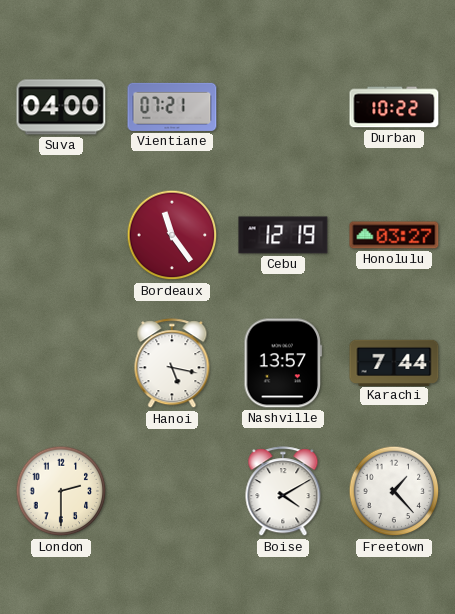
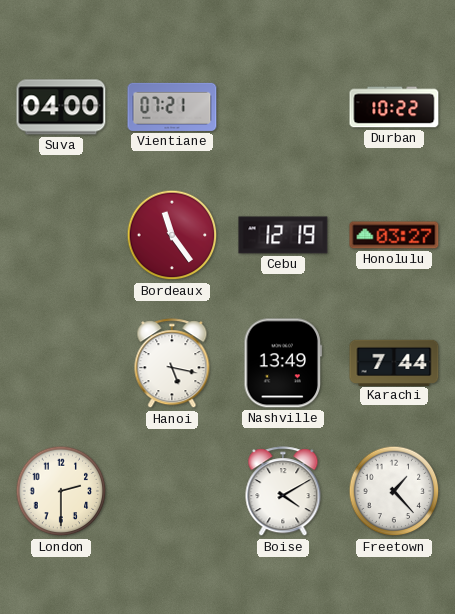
Nashville: 13:57 -> 13:49
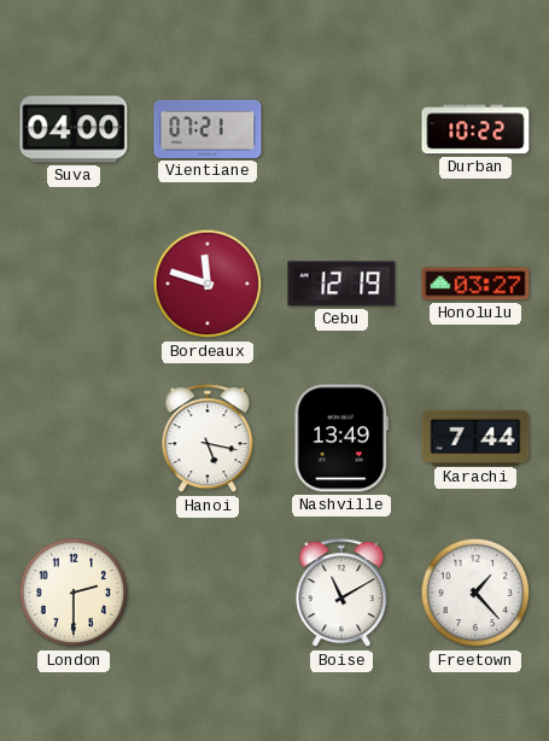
Bordeaux: 11:24 -> 11:48
Boise: 4:10 -> 11:10
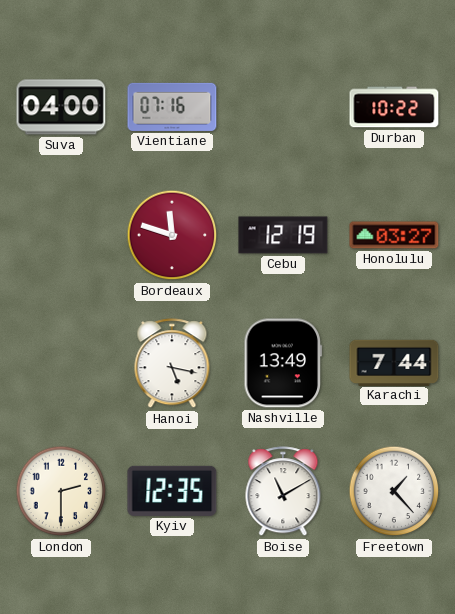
Vientiane: 07:21 -> 07:16
Kyiv: none -> 12:35
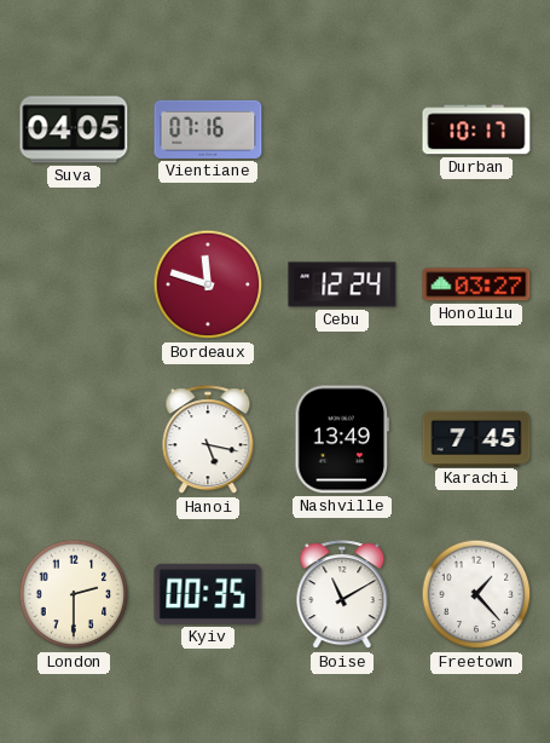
Suva: 04:00 -> 04:05
Durban: 10:22 -> 10:17
Cebu: 12:19 -> 12:24
Karachi: 7:44 -> 7:45
Kyiv: 12:35 -> 00:35
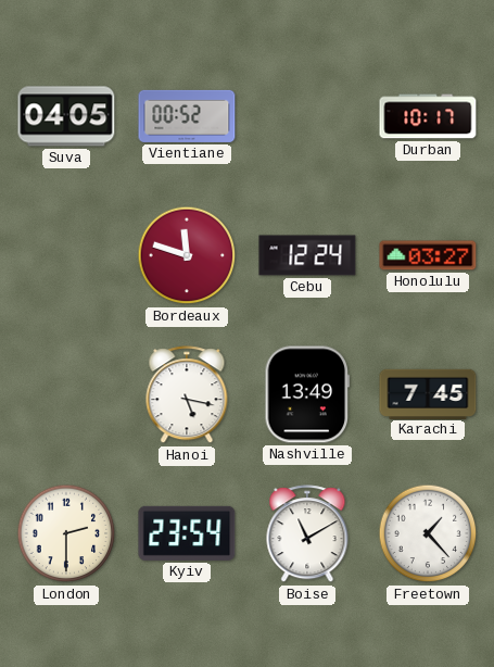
Vientiane: 07:16 -> 00:52
Kyiv: 00:35 -> 23:54
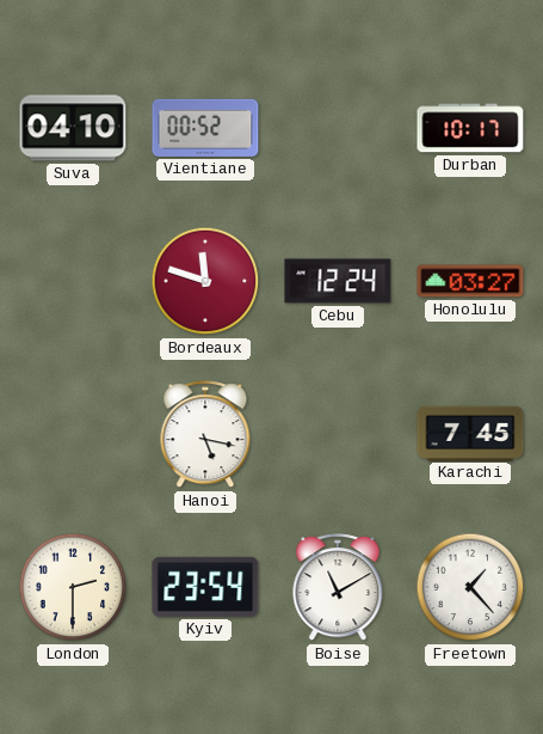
Suva: 04:05 -> 04:10
Nashville: 13:49 -> none
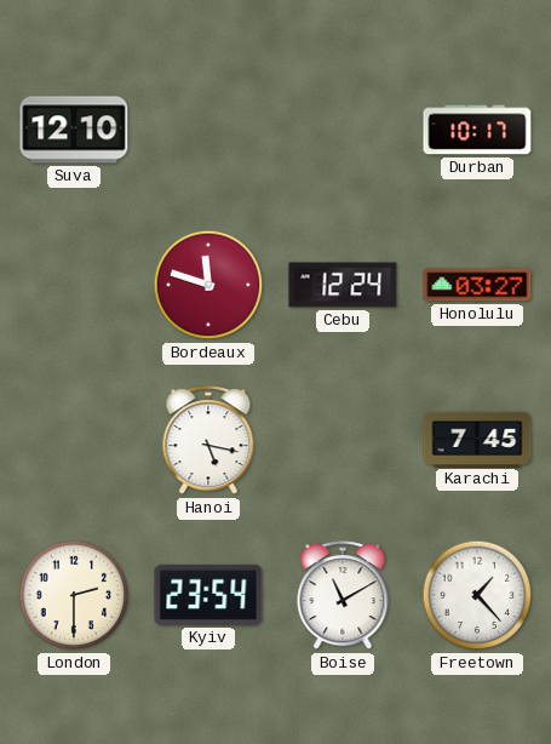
Suva: 04:10 -> 12:10
Vientiane: 00:52 -> none
